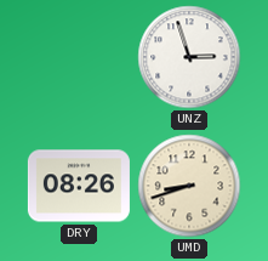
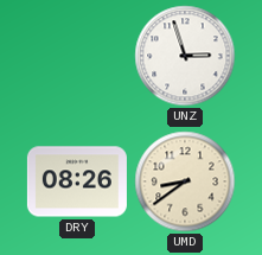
UMD: 8:42 -> 8:39
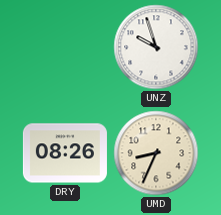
UNZ: 2:57 -> 9:57
UMD: 8:39 -> 8:34
